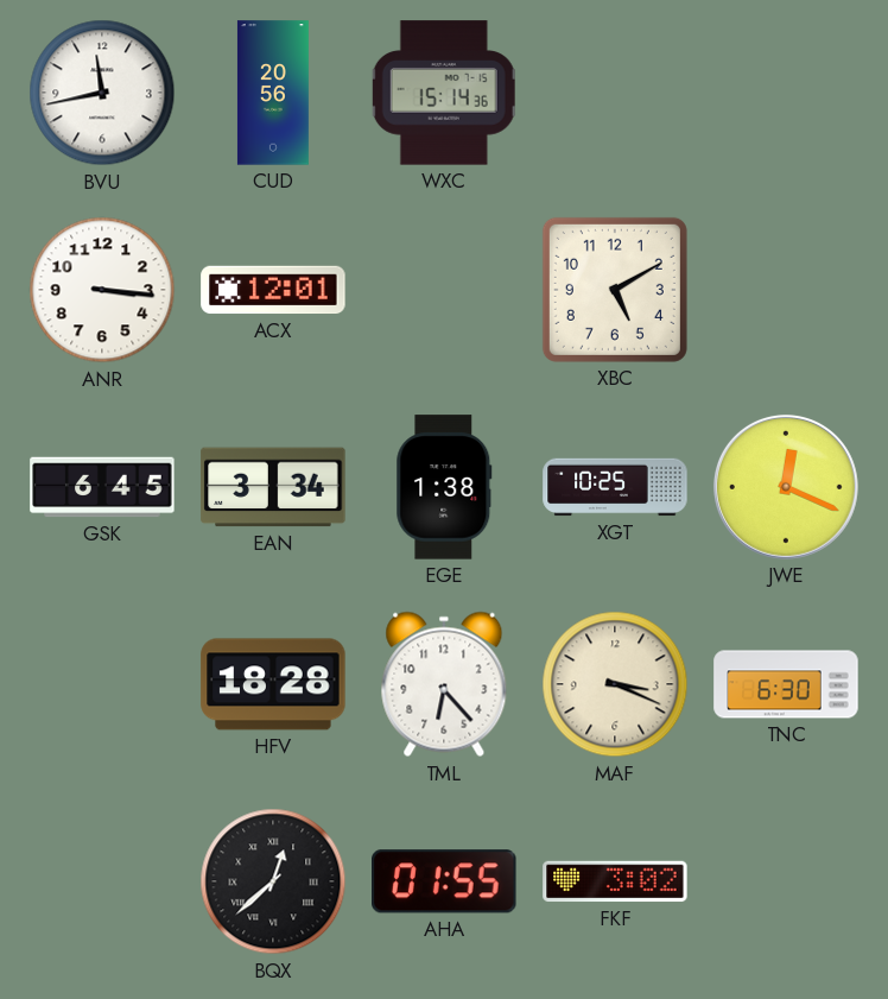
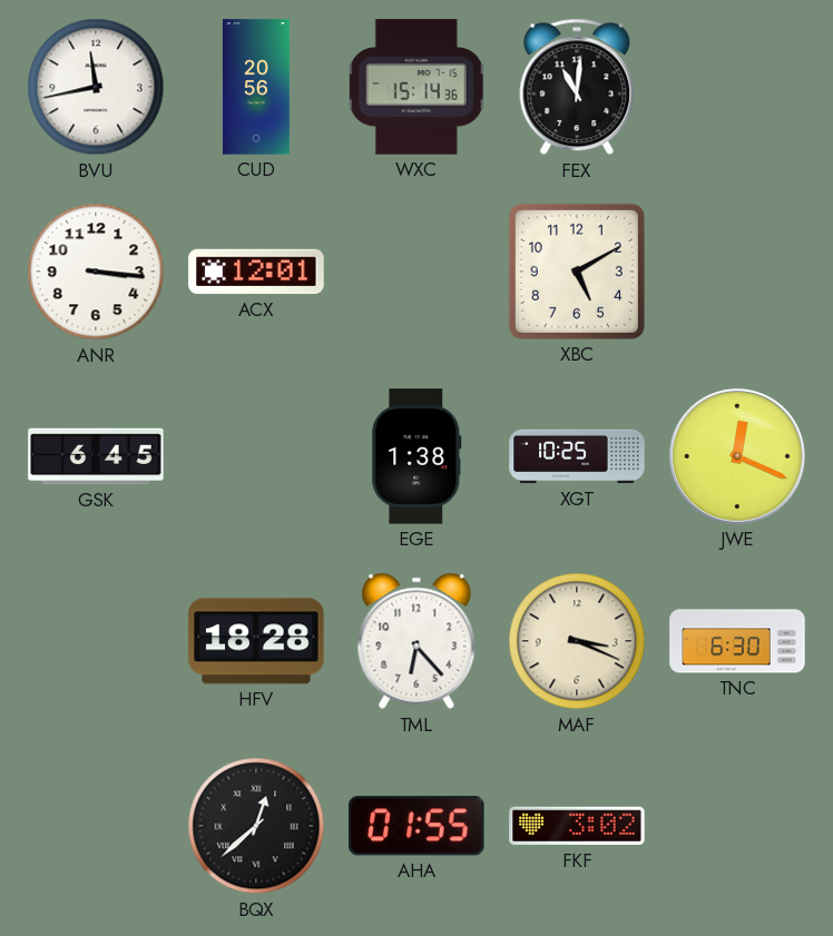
FEX: none -> 11:01
EAN: 3:34 -> none
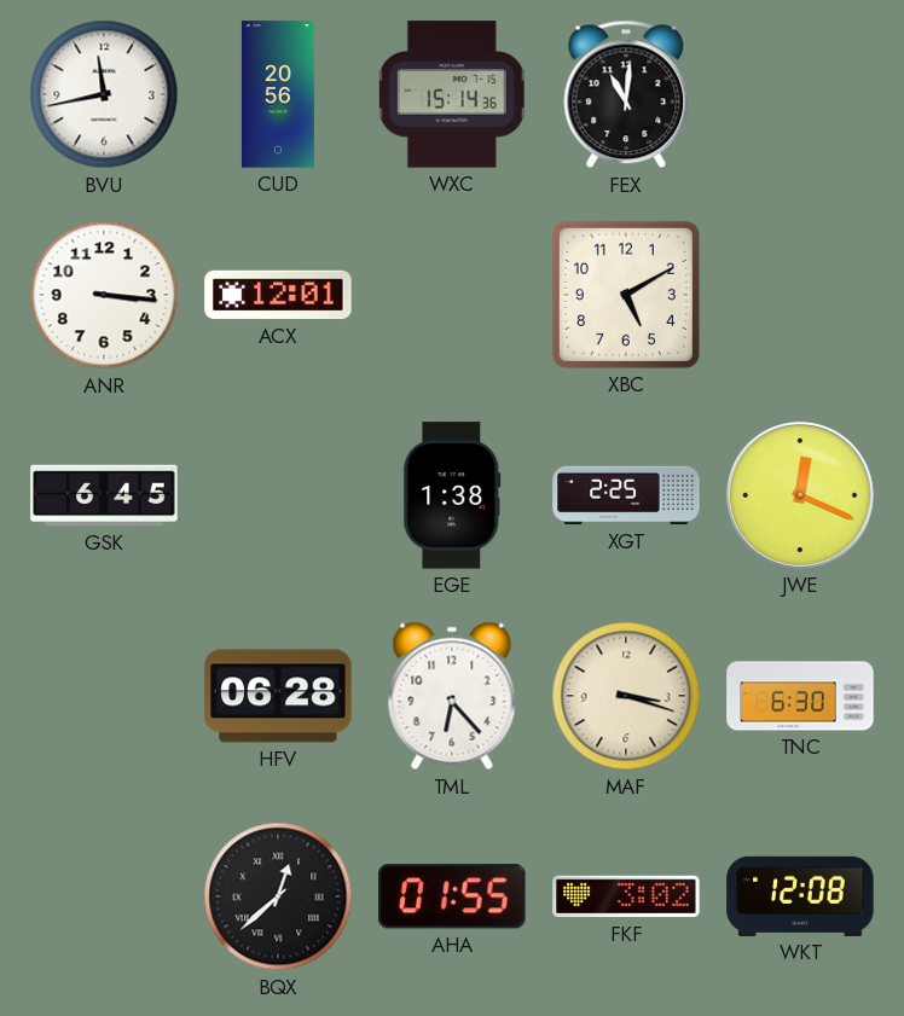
XGT: 10:25 -> 2:25
HFV: 18:28 -> 06:28
MAF: 3:19 -> 3:18
WKT: none -> 12:08
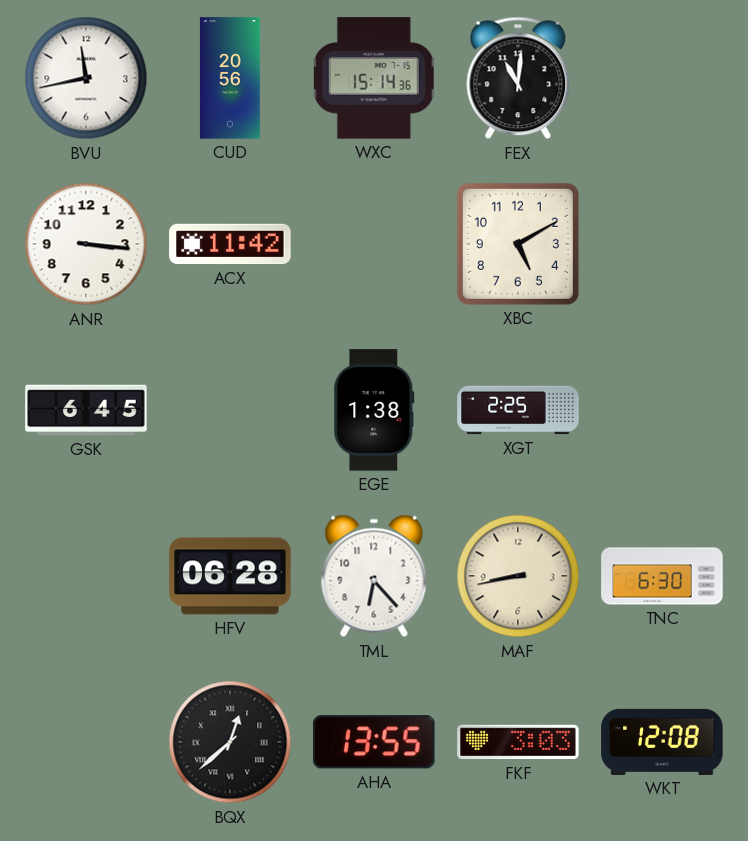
ACX: 12:01 -> 11:42
JWE: 12:19 -> none
MAF: 3:18 -> 8:43
AHA: 01:55 -> 13:55
FKF: 3:02 -> 3:03
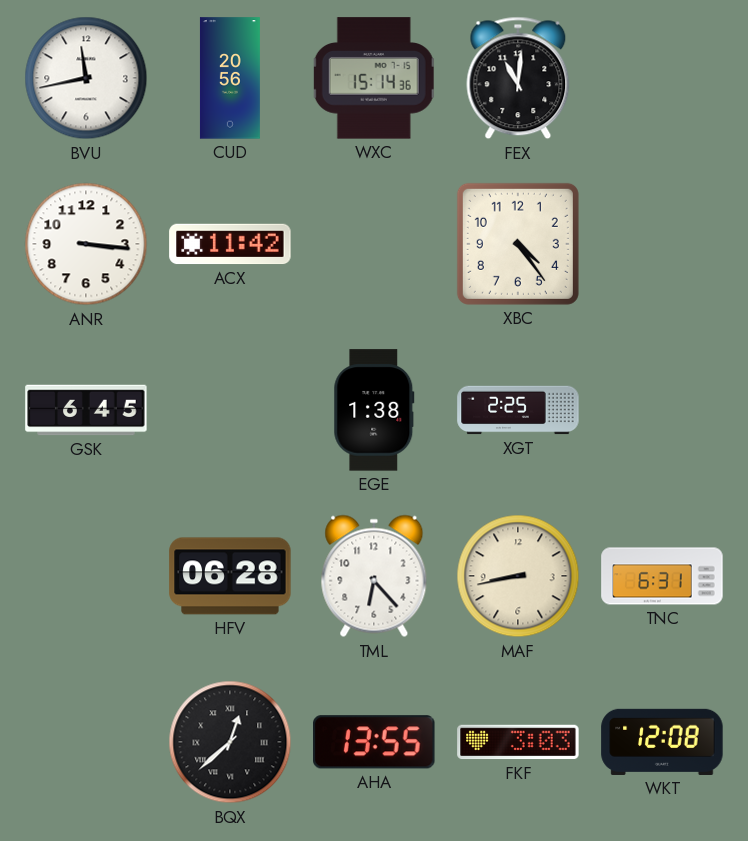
XBC: 5:10 -> 4:24
TNC: 6:30 -> 6:31
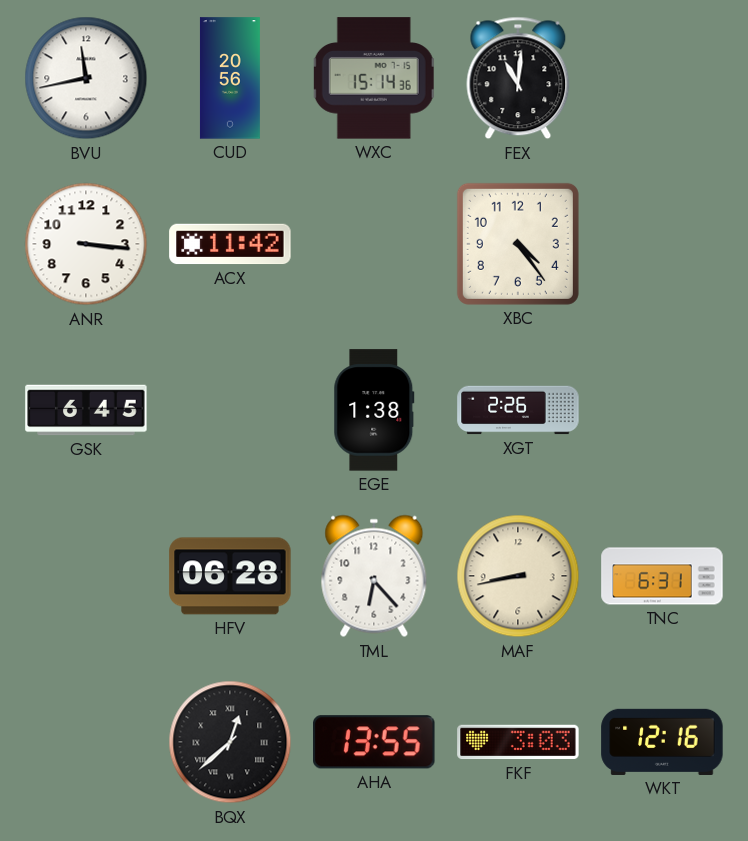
XGT: 2:25 -> 2:26
WKT: 12:08 -> 12:16
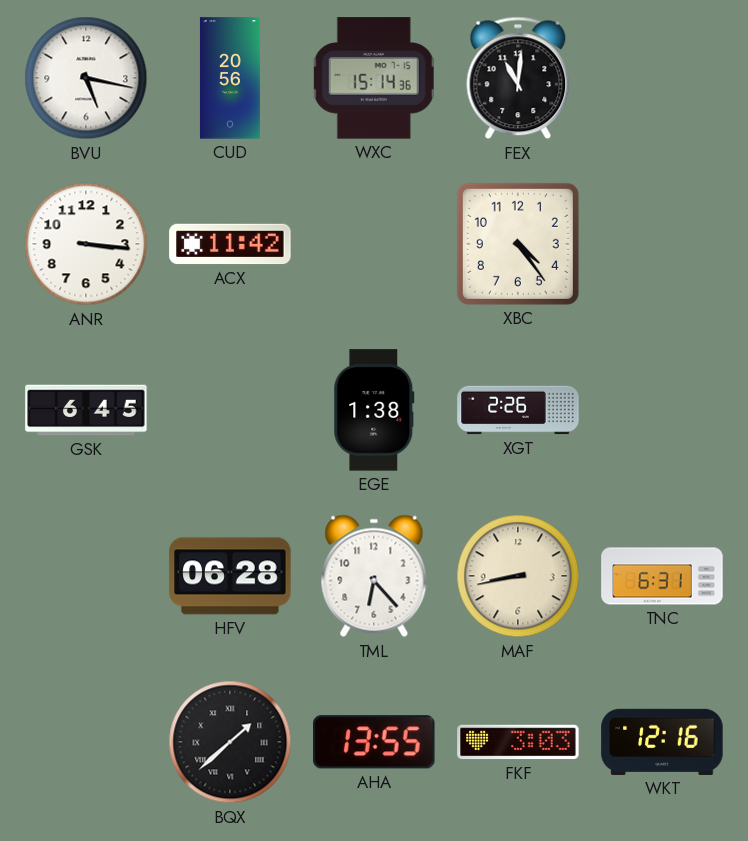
BVU: 11:43 -> 5:17
BQX: 12:38 -> 1:38
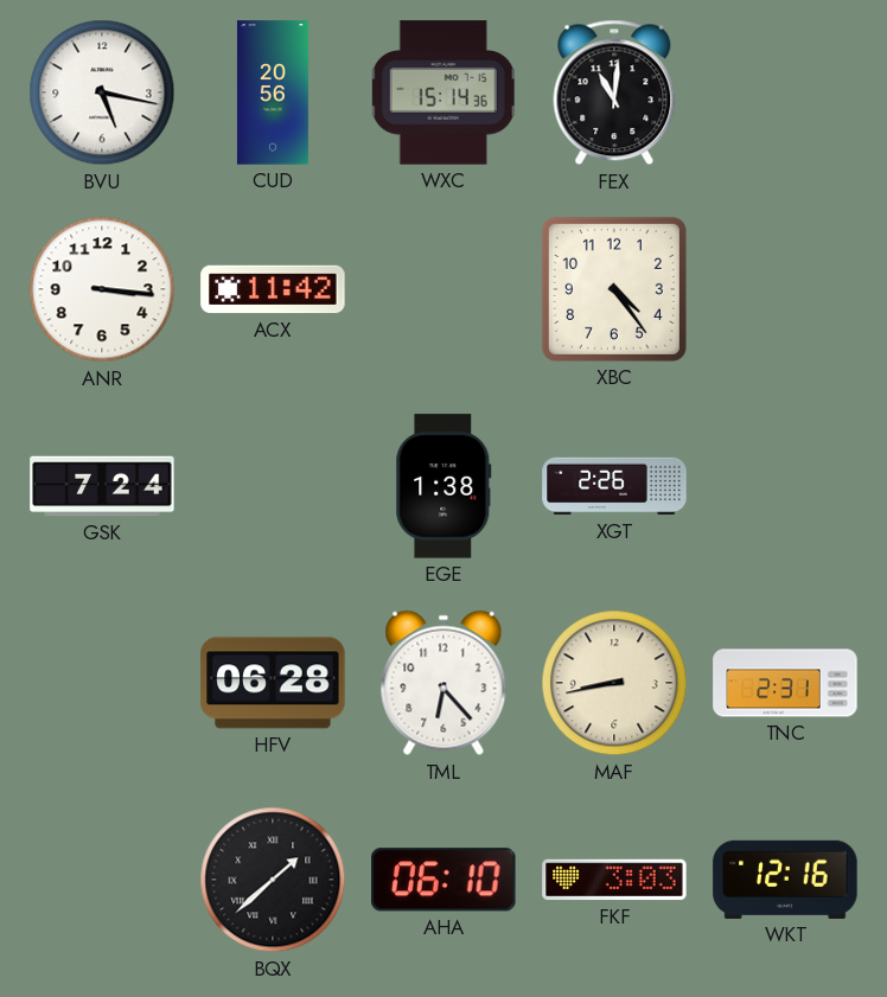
GSK: 6:45 -> 7:24
TNC: 6:31 -> 2:31
AHA: 13:55 -> 06:10
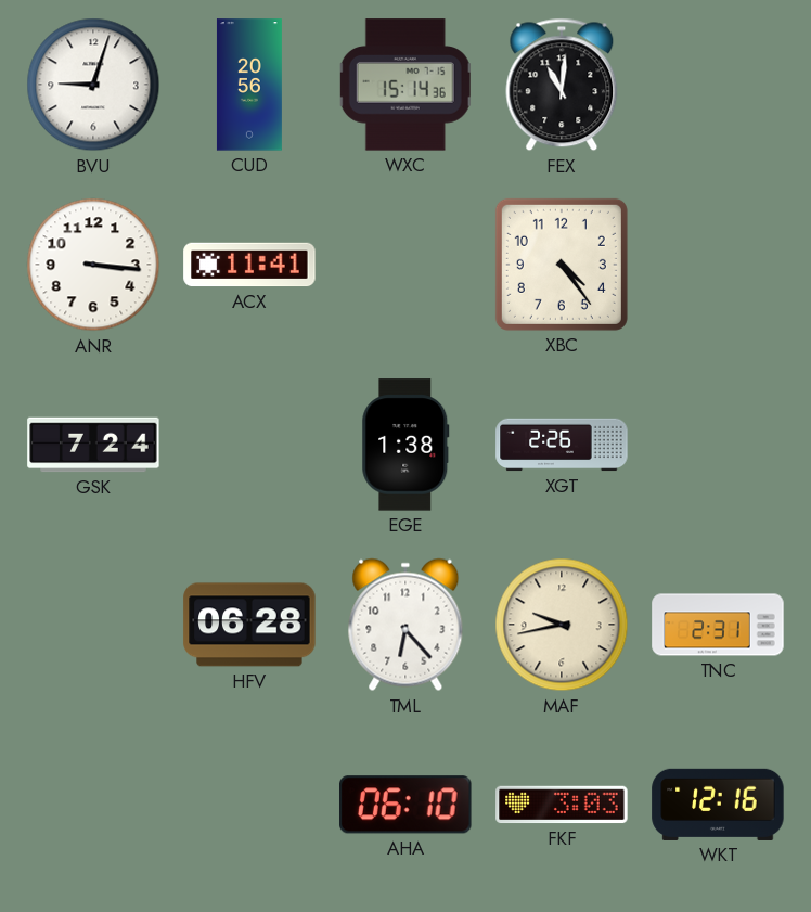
BVU: 5:17 -> 9:03
ACX: 11:42 -> 11:41
MAF: 8:43 -> 9:43
BQX: 1:38 -> none
